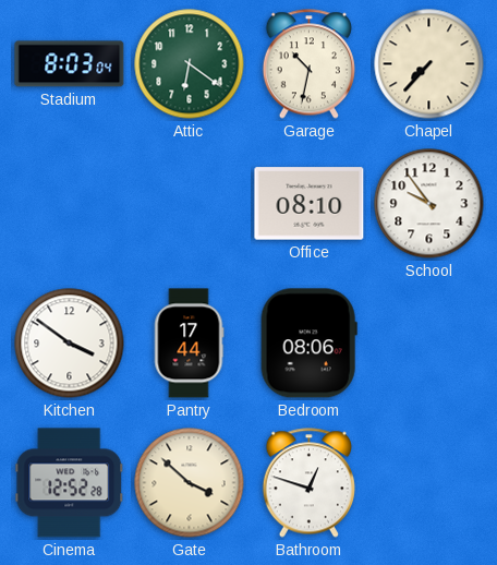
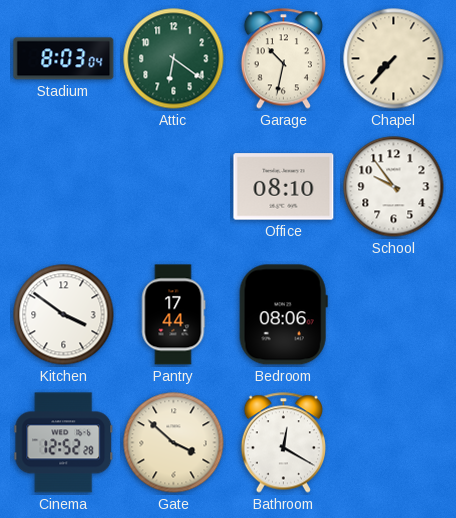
Bathroom: 12:48 -> 12:20
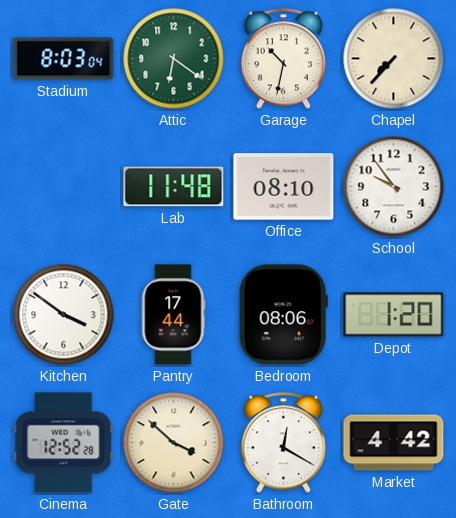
Lab: none -> 11:48
Depot: none -> 1:20
Market: none -> 4:42
